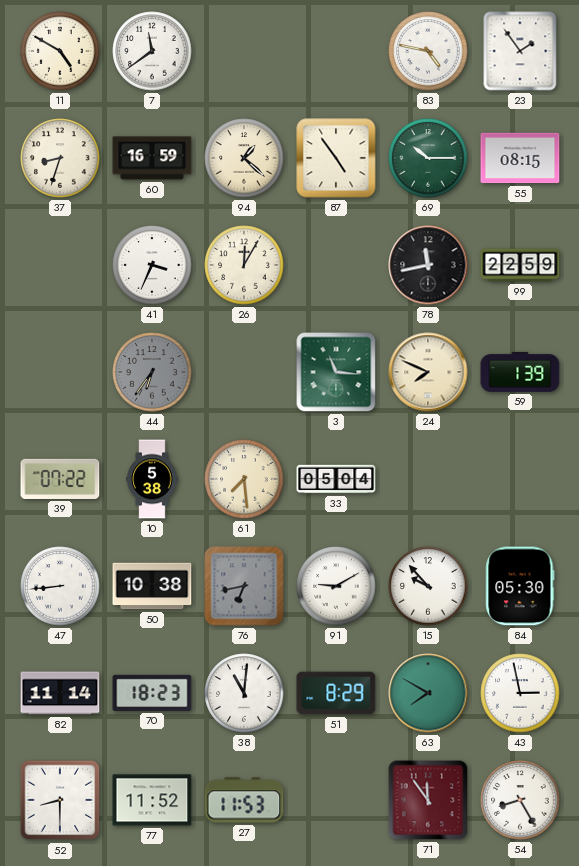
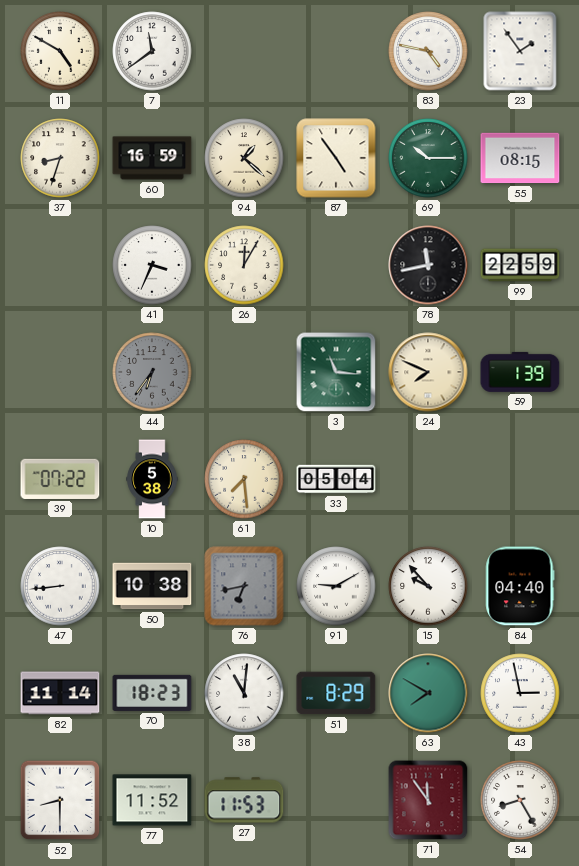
84: 05:30 -> 04:40
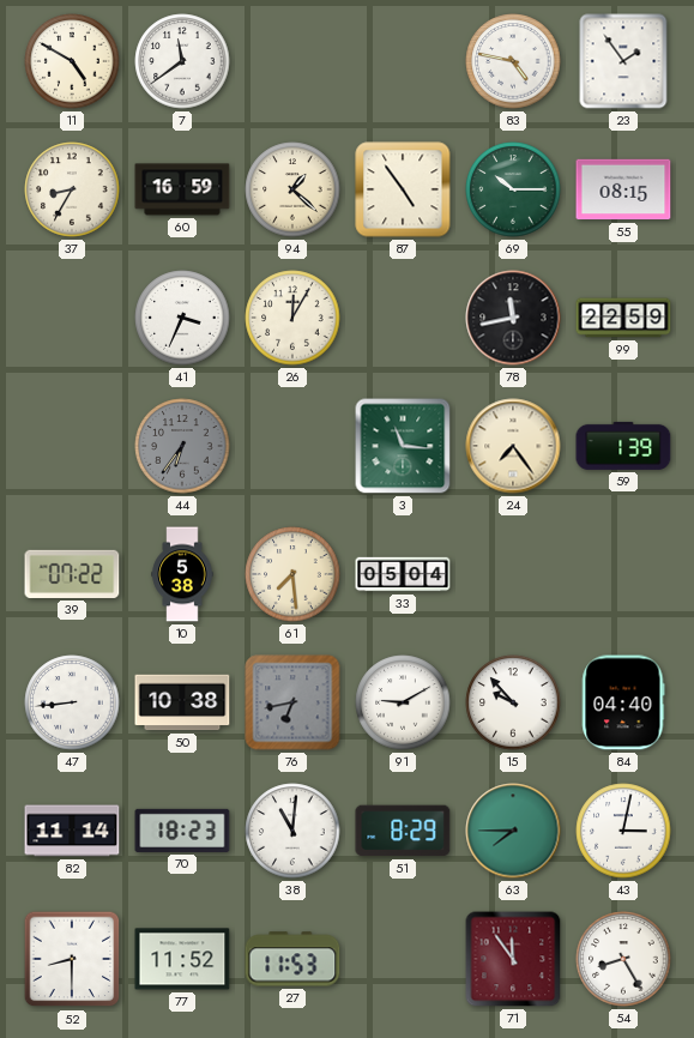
37: 8:33 -> 8:35
24: 7:49 -> 7:24
63: 7:50 -> 7:45
43: 2:58 -> 3:02
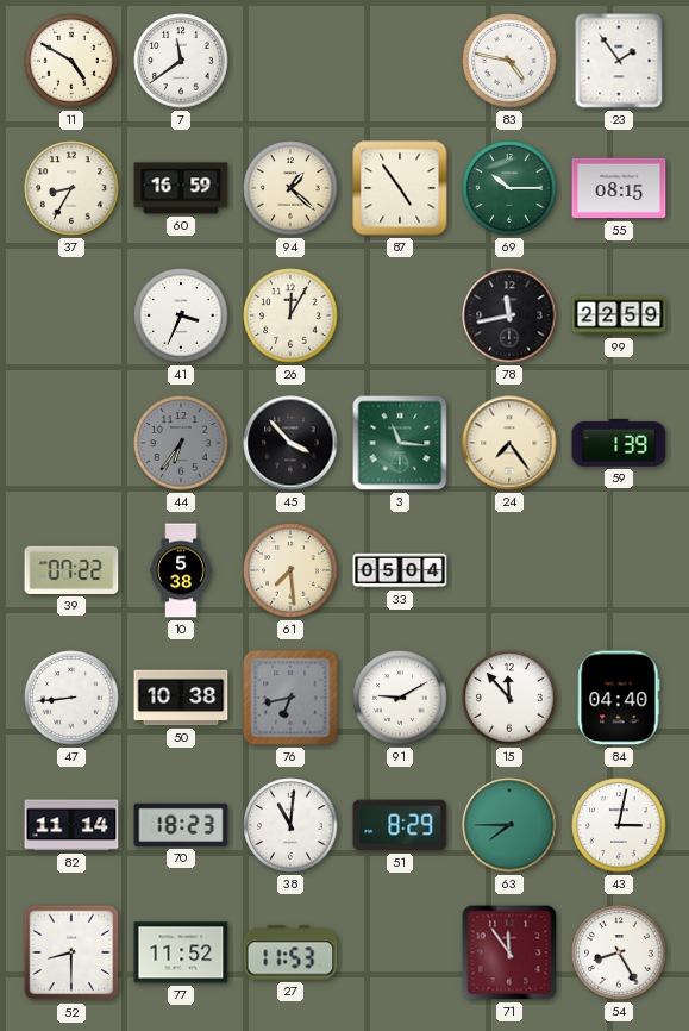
45: none -> 3:53
15: 9:53 -> 11:53
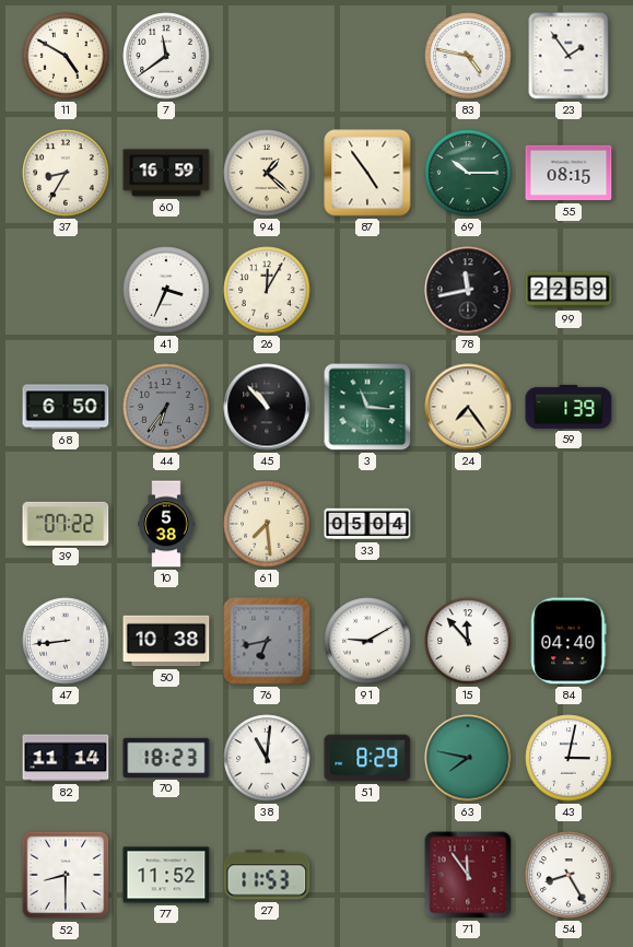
68: none -> 6:50
45: 3:53 -> 10:53
63: 7:45 -> 7:47
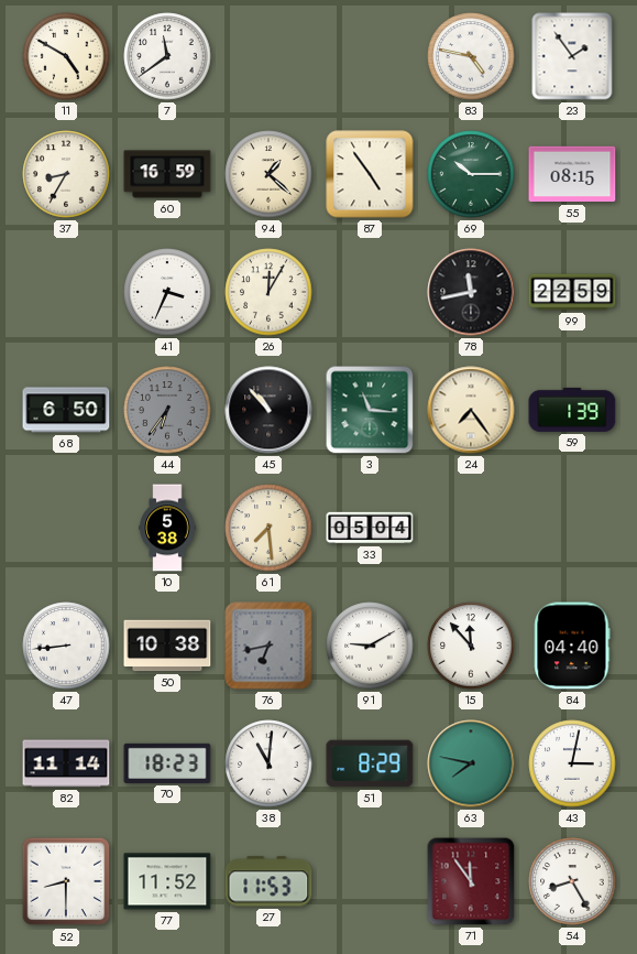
39: 07:22 -> none
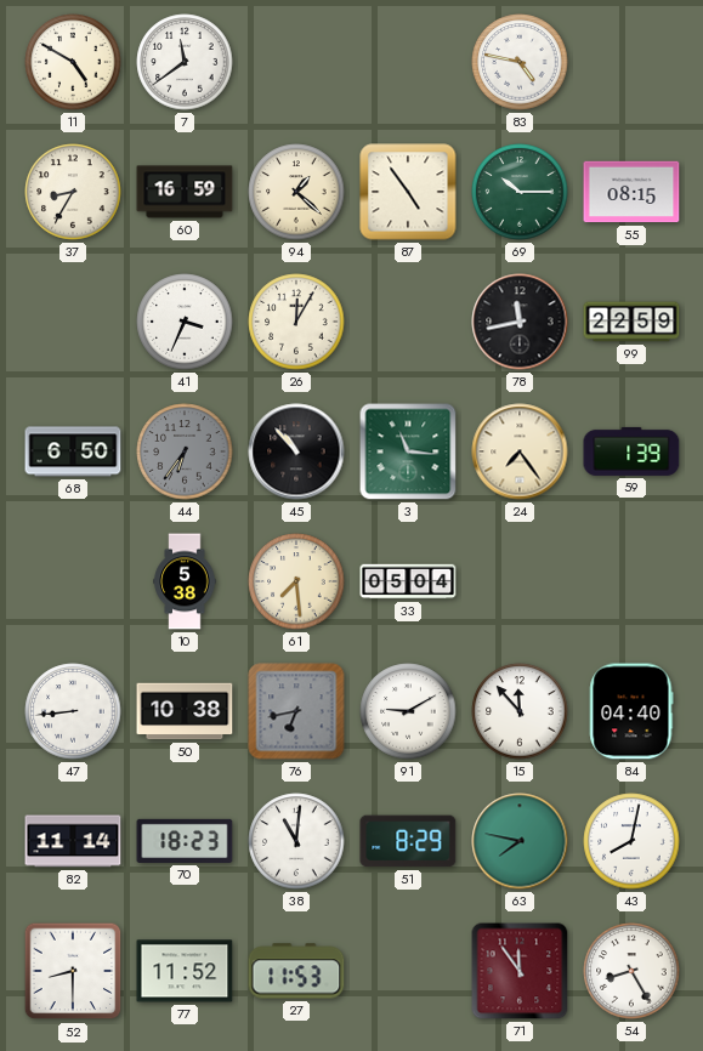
23: 1:54 -> none
43: 3:02 -> 8:02
